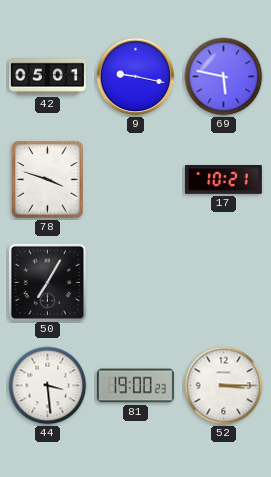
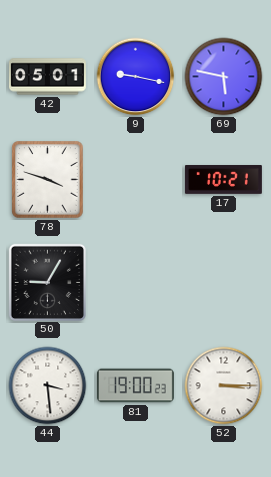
50: 7:05 -> 9:05
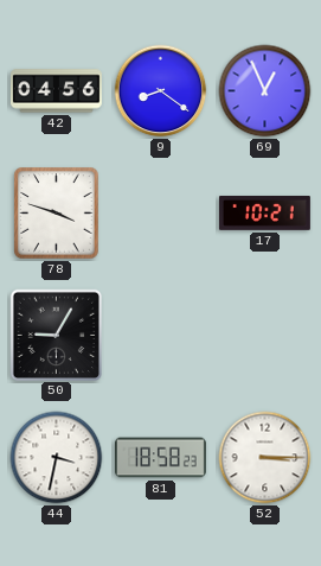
42: 05:01 -> 04:56
9: 9:17 -> 8:21
69: 5:47 -> 12:56
44: 3:29 -> 3:32
81: 19:00 -> 18:58
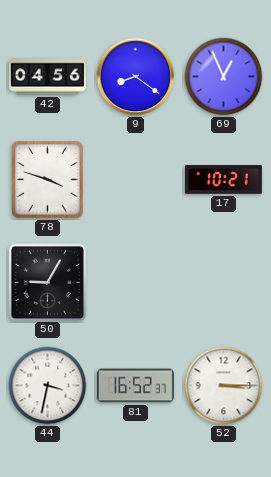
81: 18:58 -> 16:52
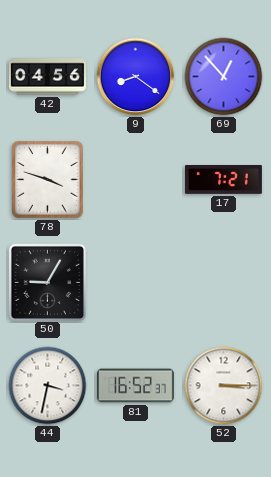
69: 12:56 -> 12:53
17: 10:21 -> 7:21
